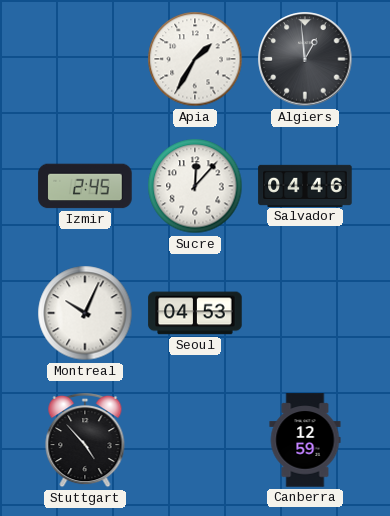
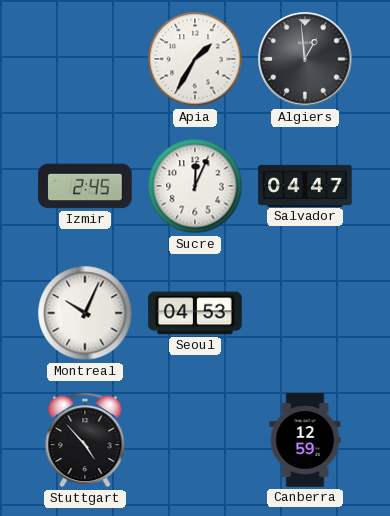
Sucre: 12:07 -> 12:04
Salvador: 04:46 -> 04:47
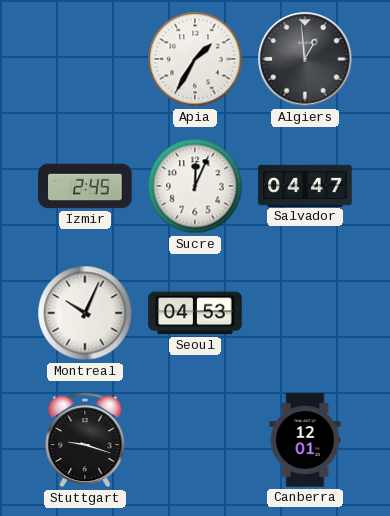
Stuttgart: 4:53 -> 9:18
Canberra: 12:59 -> 12:01
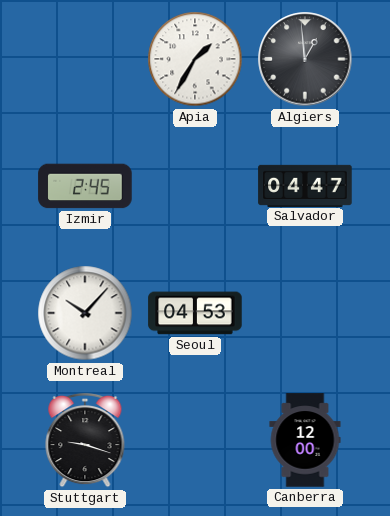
Sucre: 12:04 -> none
Montreal: 10:04 -> 10:07
Canberra: 12:01 -> 12:00
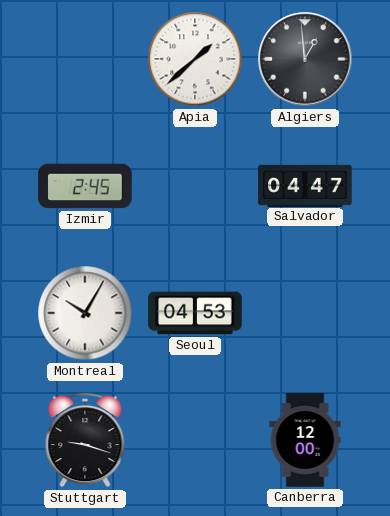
Apia: 1:35 -> 1:38
Montreal: 10:07 -> 10:05
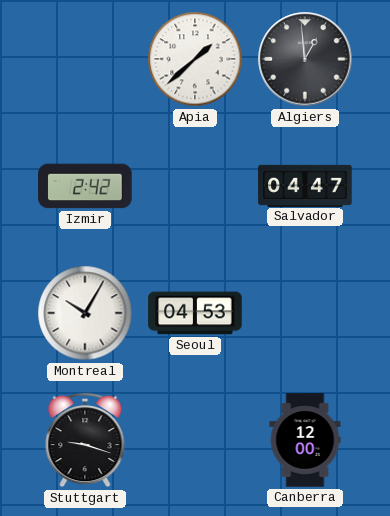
Izmir: 2:45 -> 2:42
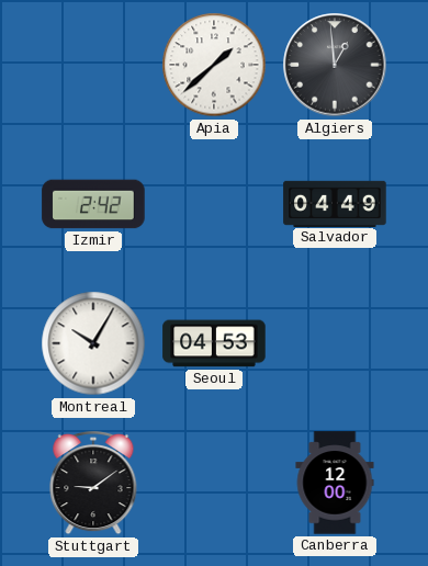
Salvador: 04:47 -> 04:49
Stuttgart: 9:18 -> 9:09
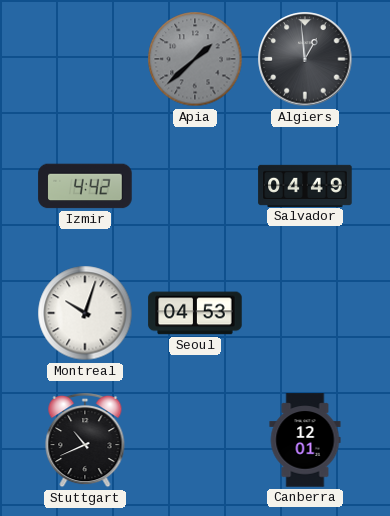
Apia dial: white -> grey
Izmir: 2:42 -> 4:42
Montreal: 10:05 -> 10:03
Stuttgart: 9:09 -> 10:41
Canberra: 12:00 -> 12:01
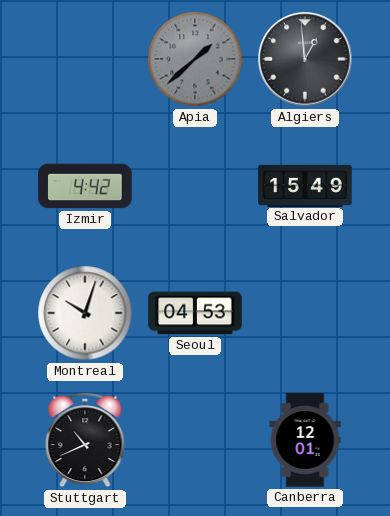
Salvador: 04:49 -> 15:49
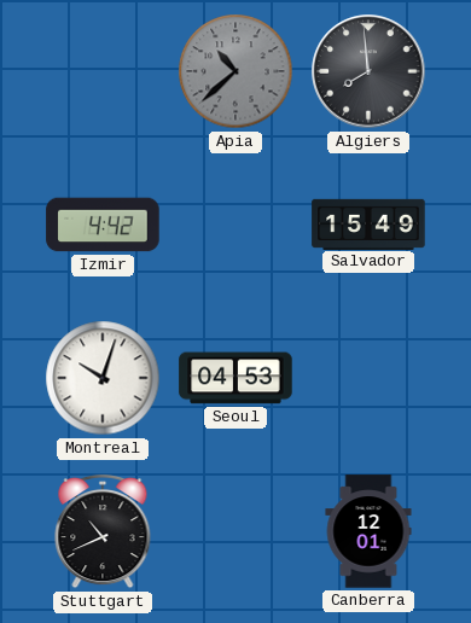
Apia: 1:38 -> 10:38
Algiers: 12:59 -> 7:59
